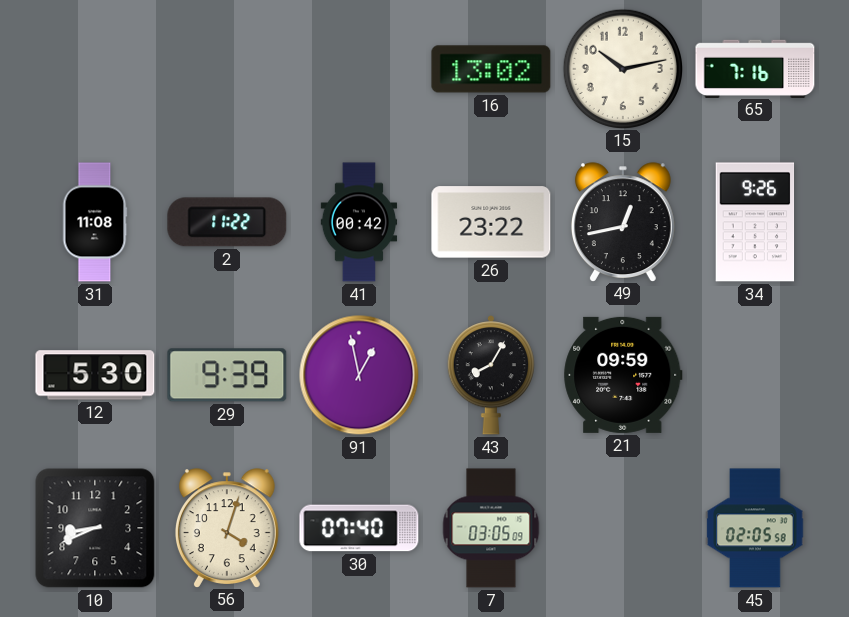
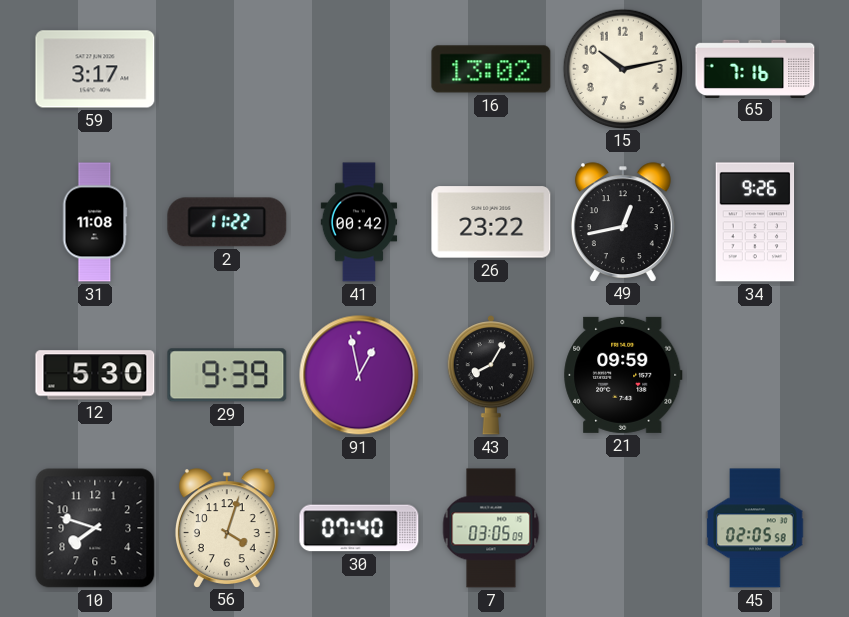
59: none -> 3:17
10: 8:41 -> 7:48
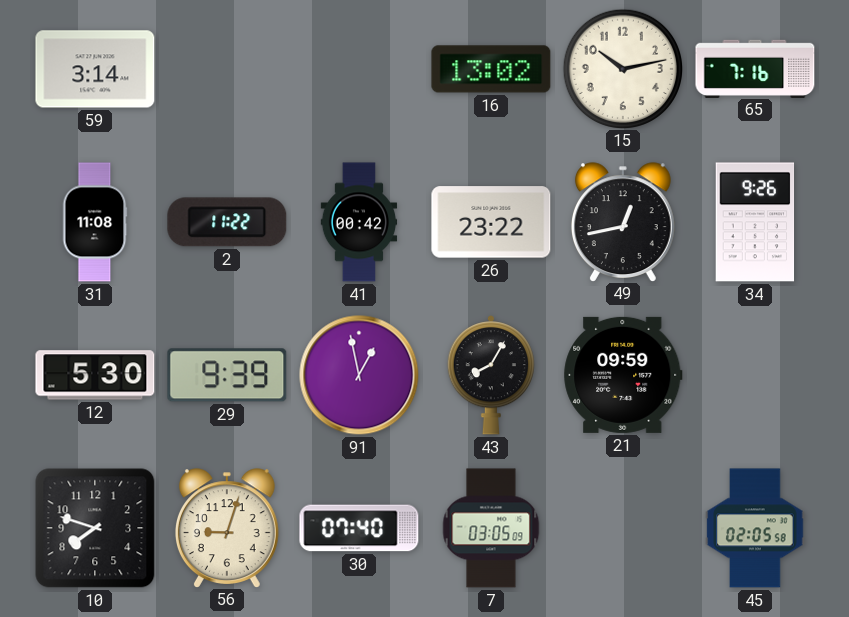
59: 3:17 -> 3:14
56: 4:03 -> 9:03
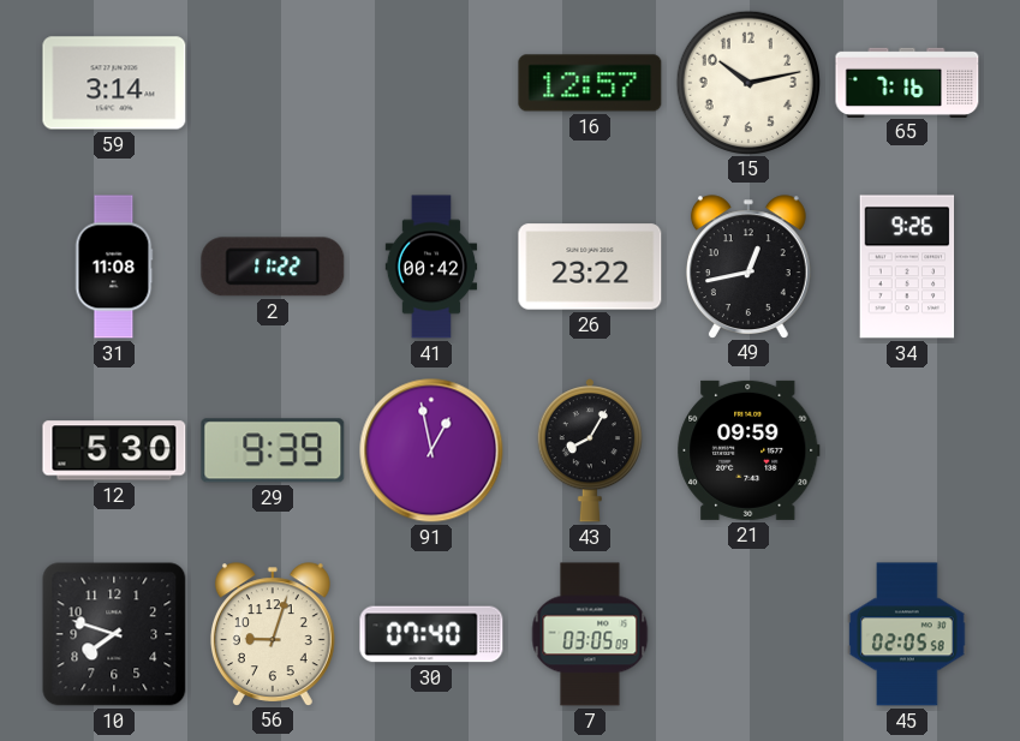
16: 13:02 -> 12:57
